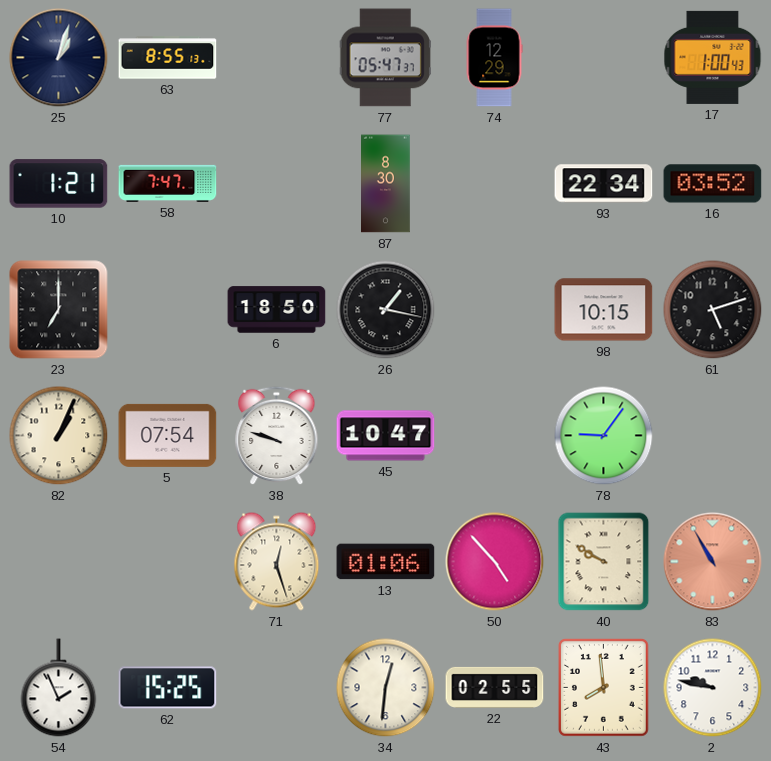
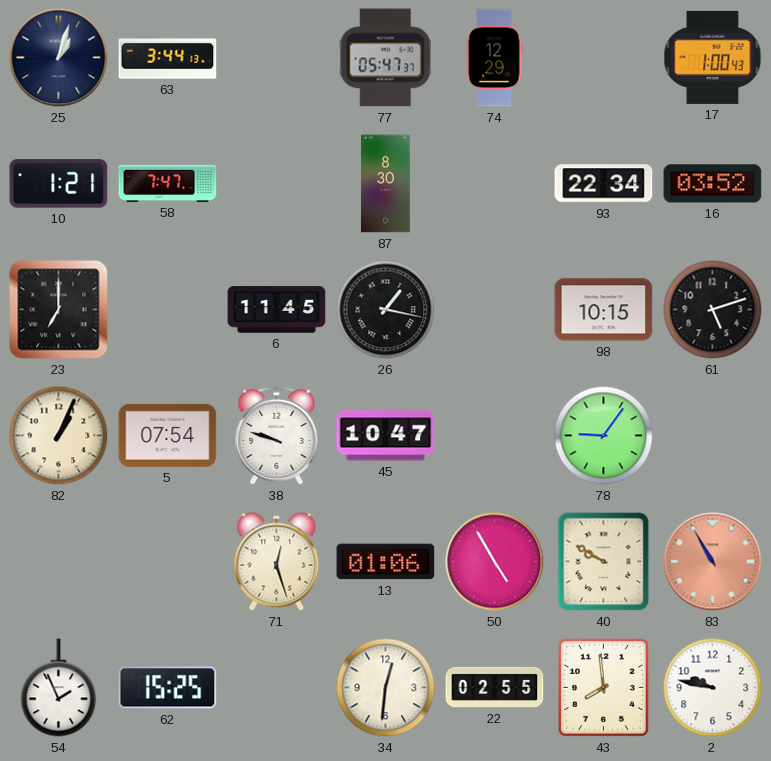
63: 8:55 -> 3:44
6: 18:50 -> 11:45
50: 4:53 -> 4:55
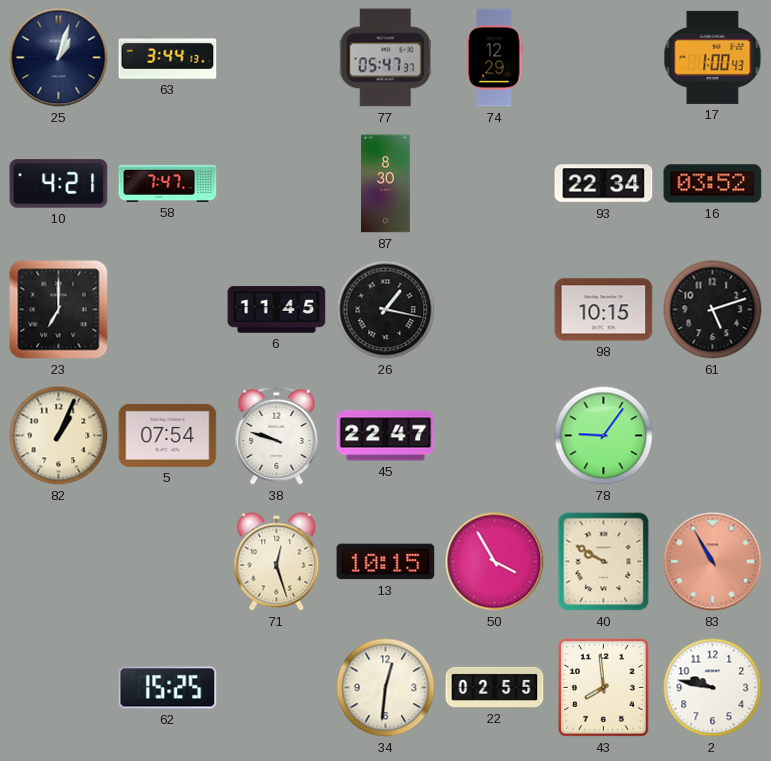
10: 1:21 -> 4:21
45: 10:47 -> 22:47
13: 01:06 -> 10:15
50: 4:55 -> 3:55
54: 1:56 -> none
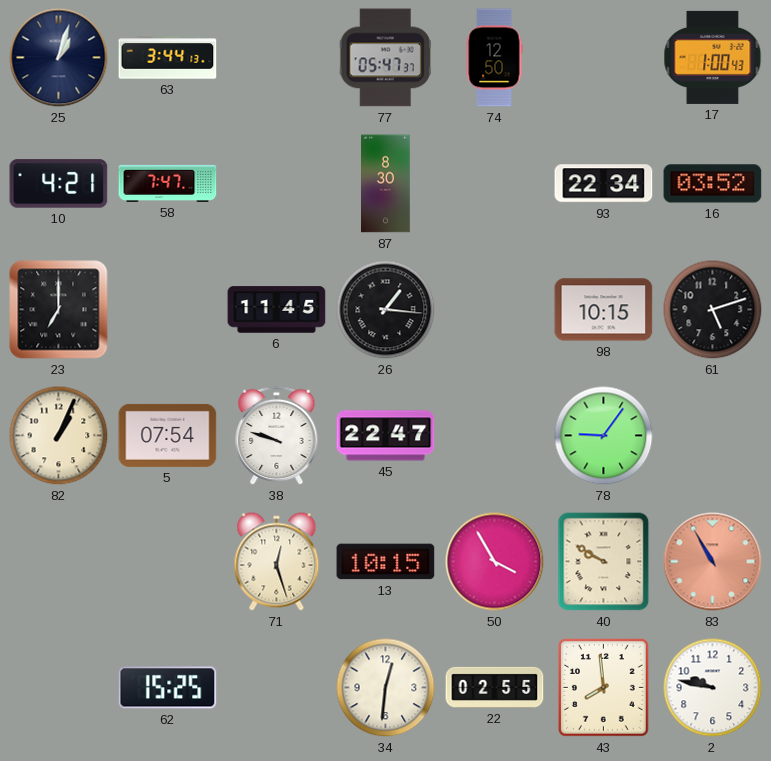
74: 12:29 -> 12:50
26: 1:17 -> 1:16
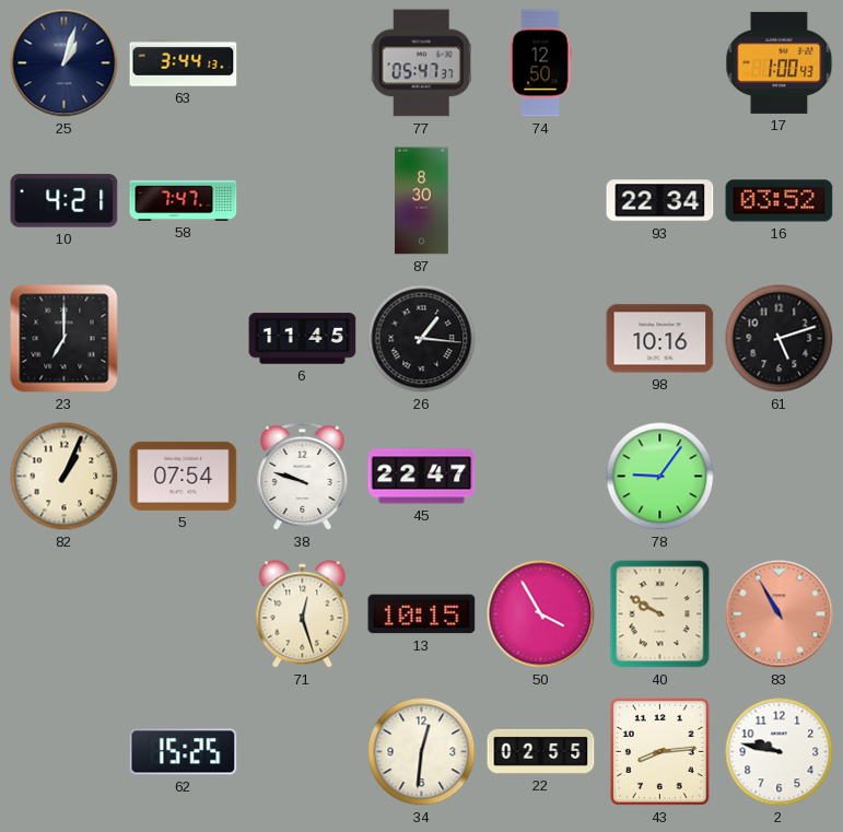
98: 10:15 -> 10:16
43: 7:59 -> 8:14
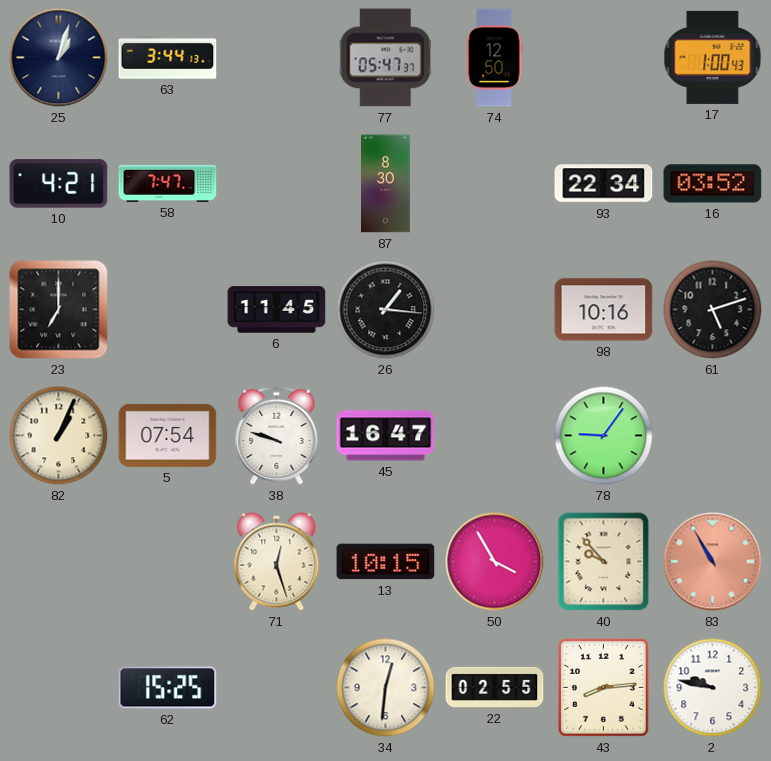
45: 22:47 -> 16:47
40: 9:50 -> 9:53
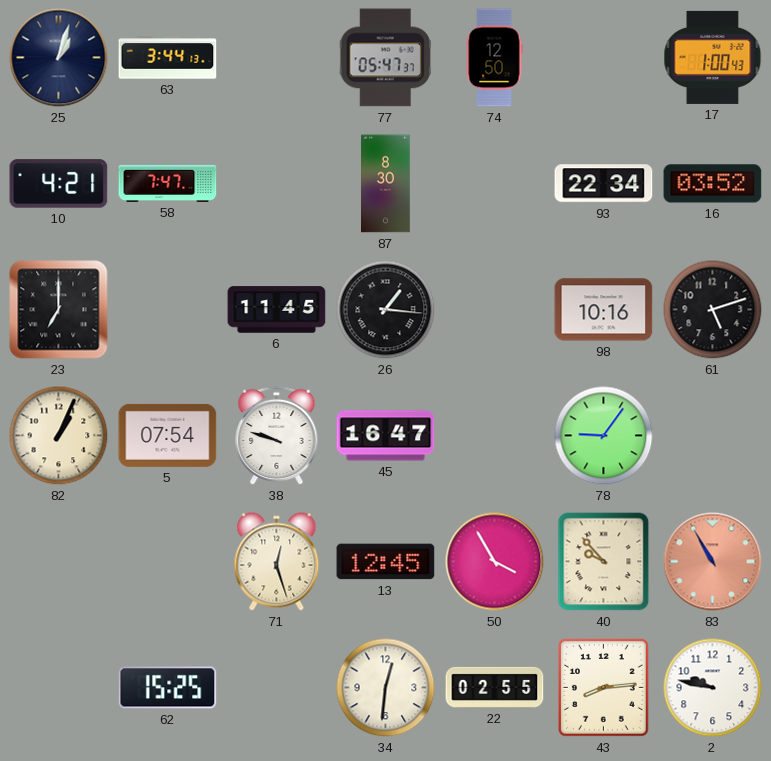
13: 10:15 -> 12:45
